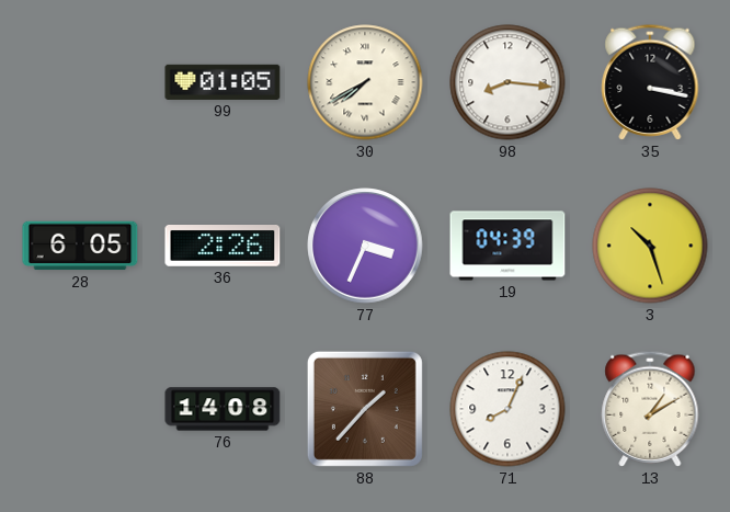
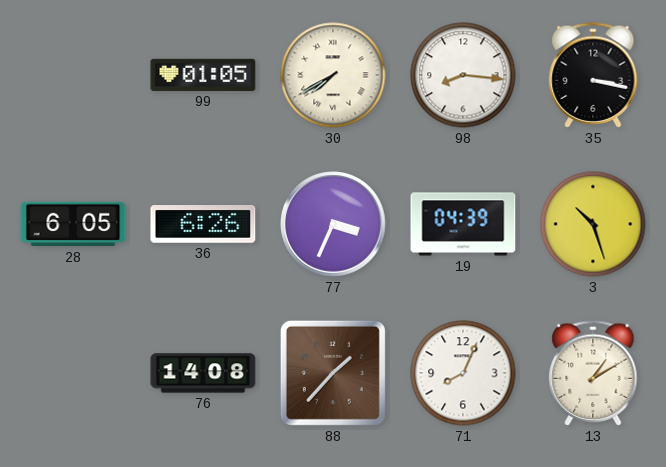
36: 2:26 -> 6:26
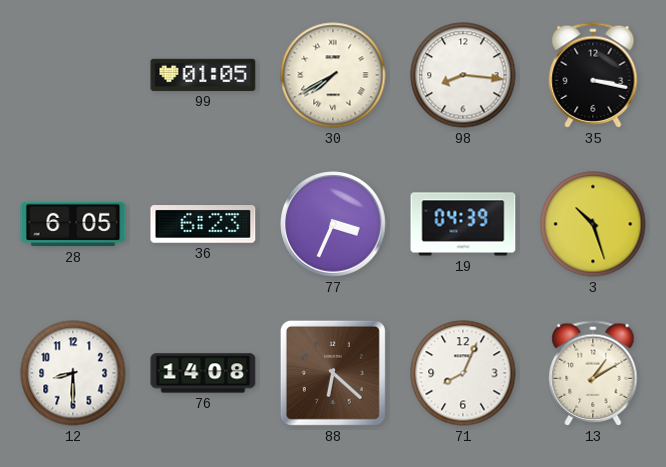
36: 6:26 -> 6:23
12: none -> 8:30
88: 1:37 -> 6:22
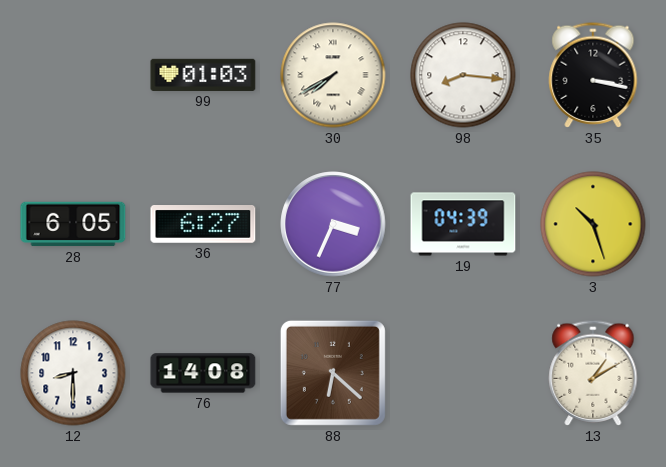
99: 01:05 -> 01:03
36: 6:23 -> 6:27
71: 8:04 -> none
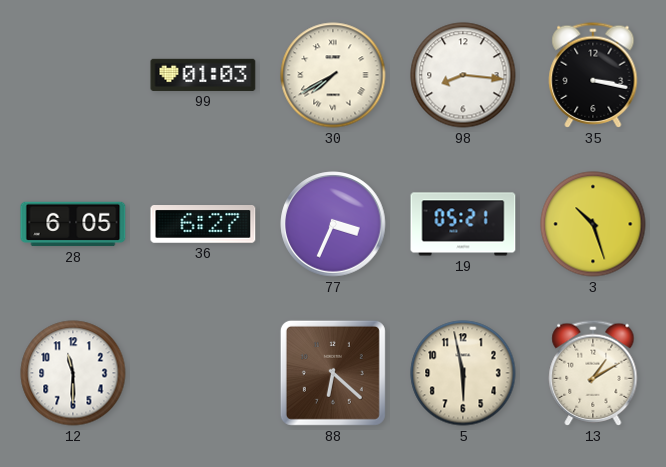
19: 04:39 -> 05:21
12: 8:30 -> 11:30
76: 14:08 -> none
5: none -> 5:58
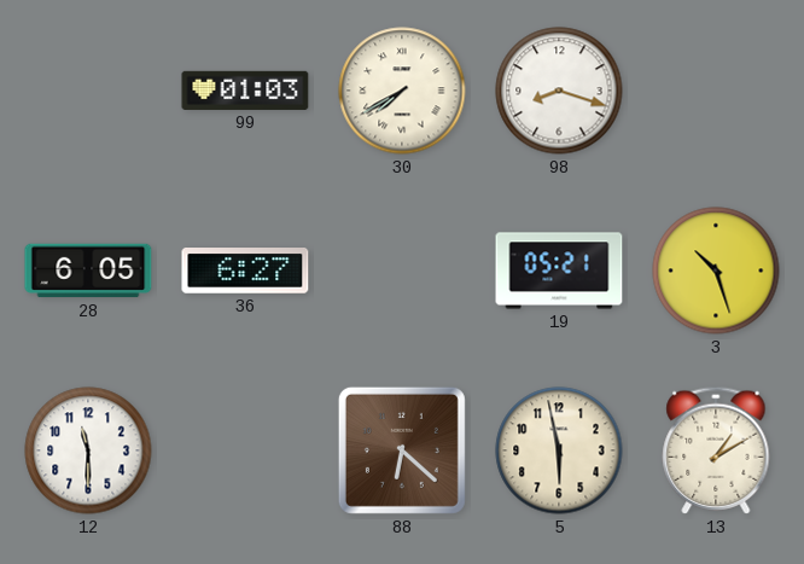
98: 8:16 -> 8:18
35: 3:17 -> none
77: 3:34 -> none
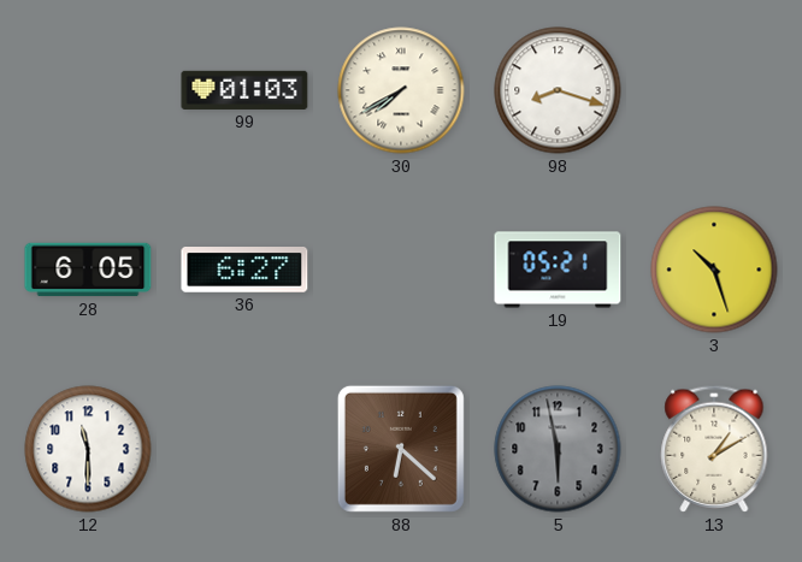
5 dial: cream -> grey
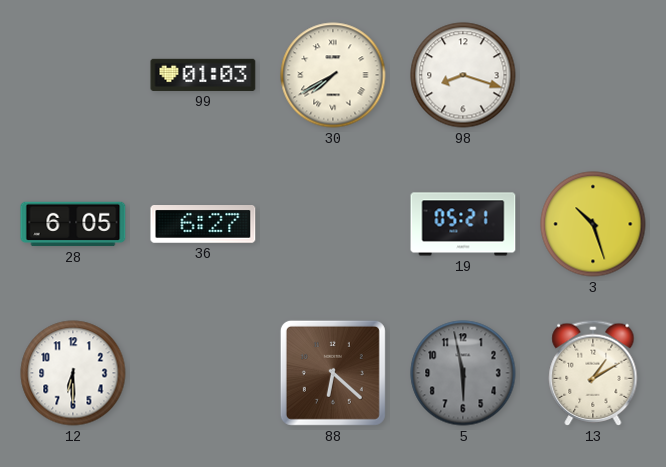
12: 11:30 -> 6:30
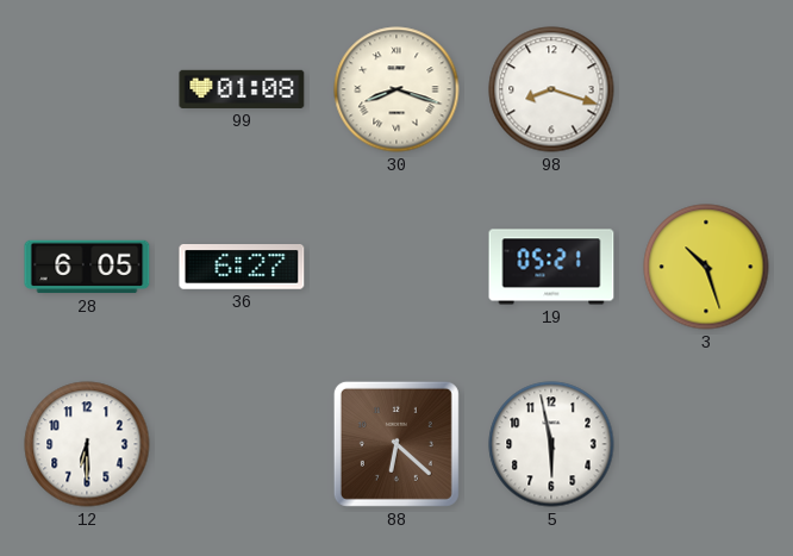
99: 01:03 -> 01:08
30: 7:40 -> 8:18
5 dial: grey -> white
13: 1:10 -> none
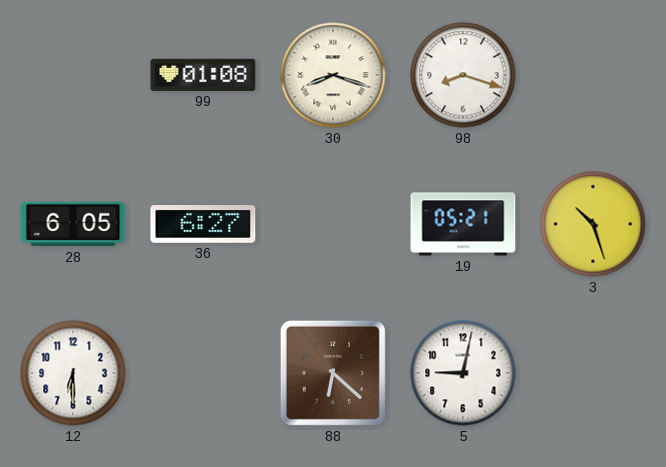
5: 5:58 -> 9:02
